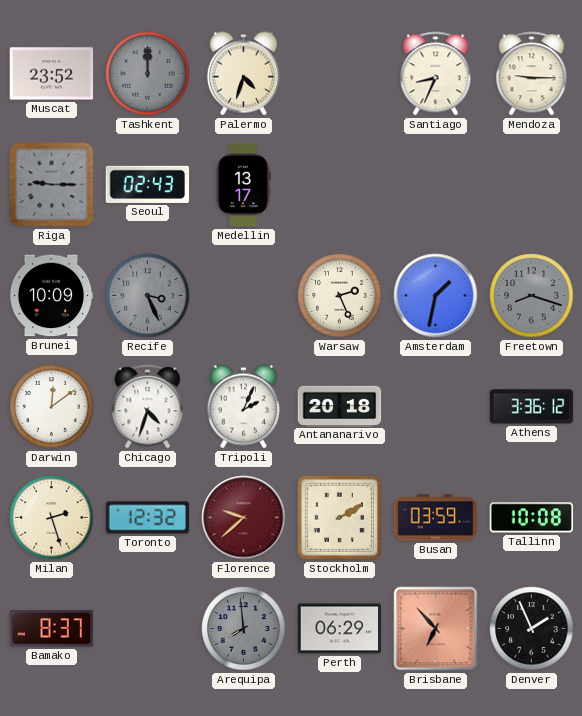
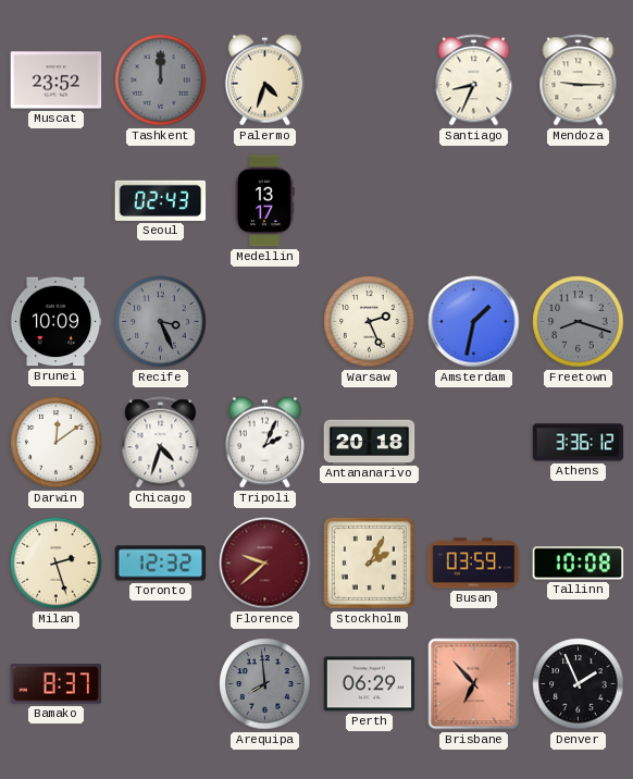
Riga: 9:15 -> none
Stockholm: 2:10 -> 2:05
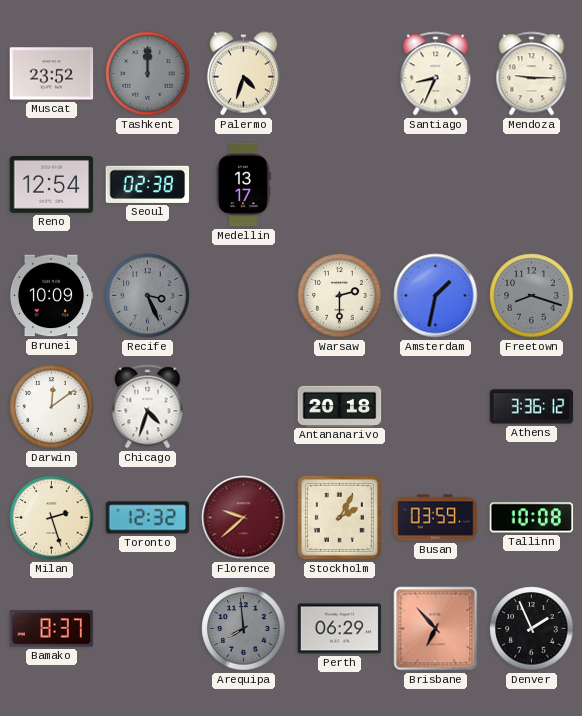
Reno: none -> 12:54
Seoul: 02:43 -> 02:38
Warsaw: 2:26 -> 2:30
Tripoli: 2:04 -> none
